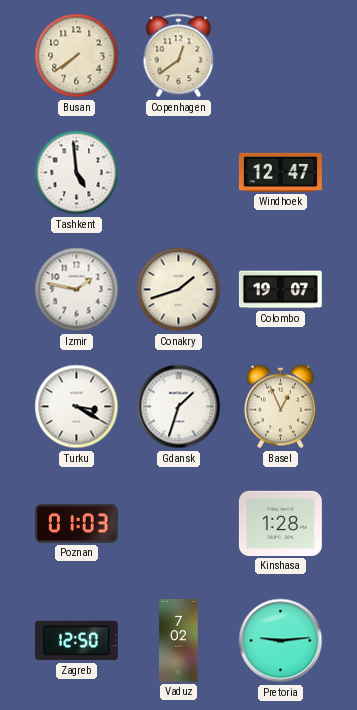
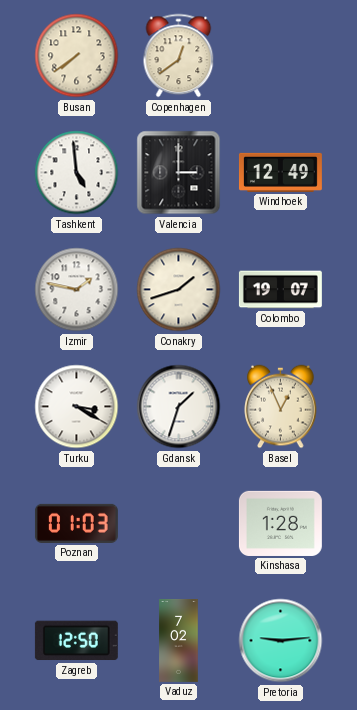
Valencia: none -> 3:00
Windhoek: 12:47 -> 12:49
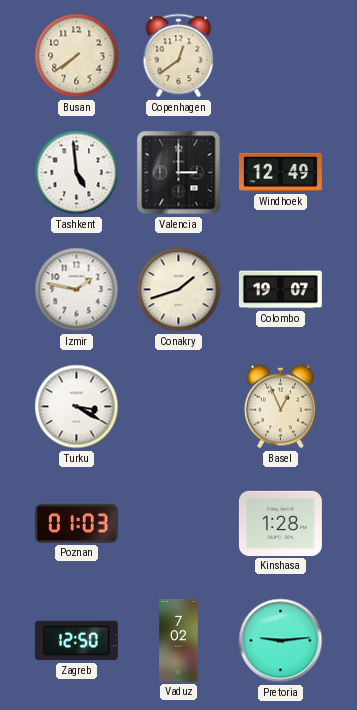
Gdansk: 1:33 -> none
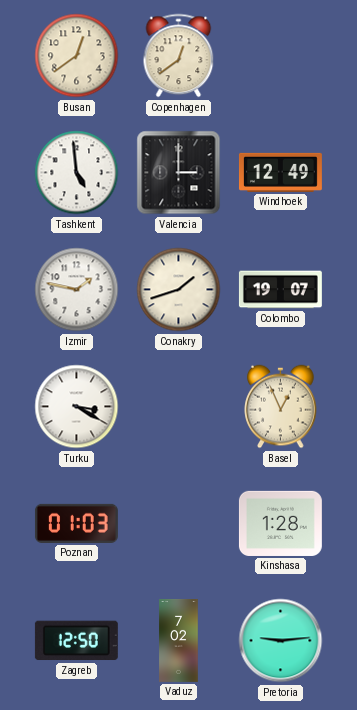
Busan: 7:39 -> 12:39
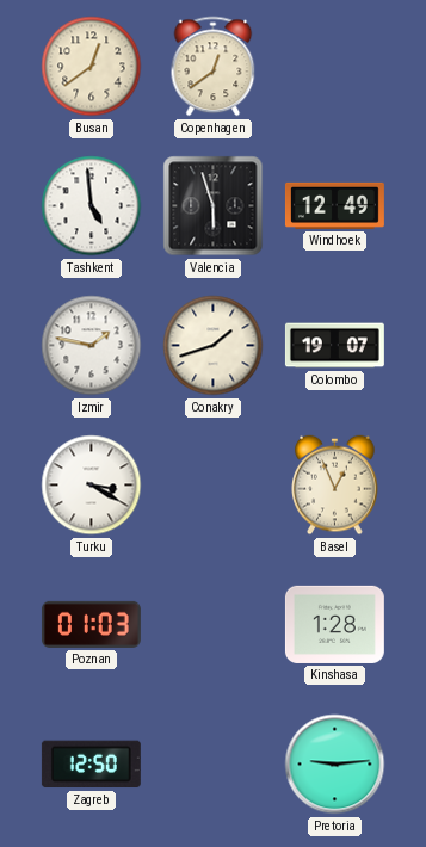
Valencia: 3:00 -> 5:57
Vaduz: 7:02 -> none
